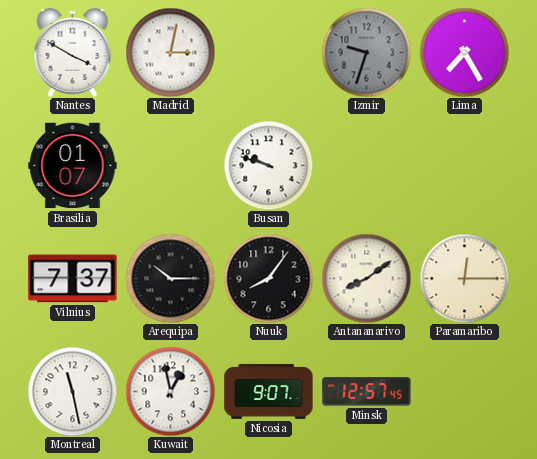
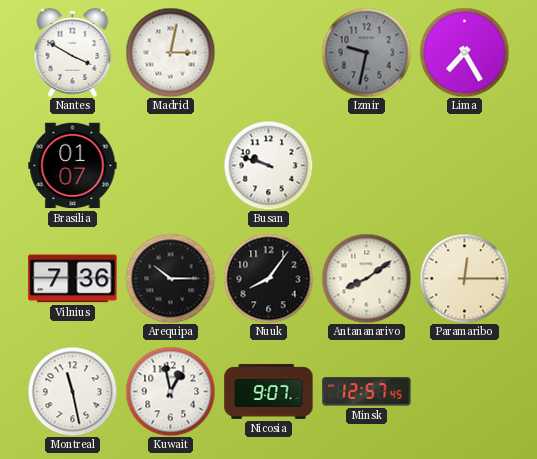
Izmir: 9:33 -> 9:32
Vilnius: 7:37 -> 7:36
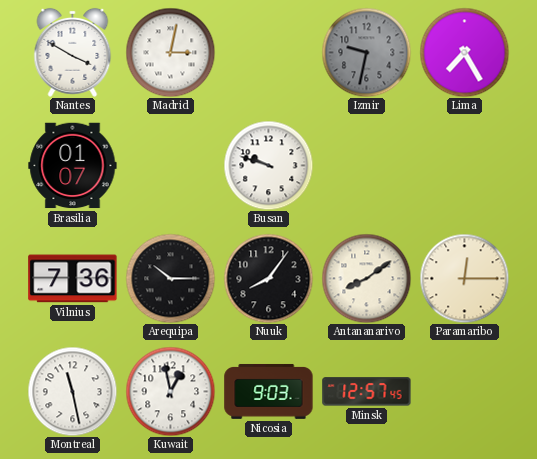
Nicosia: 9:07 -> 9:03
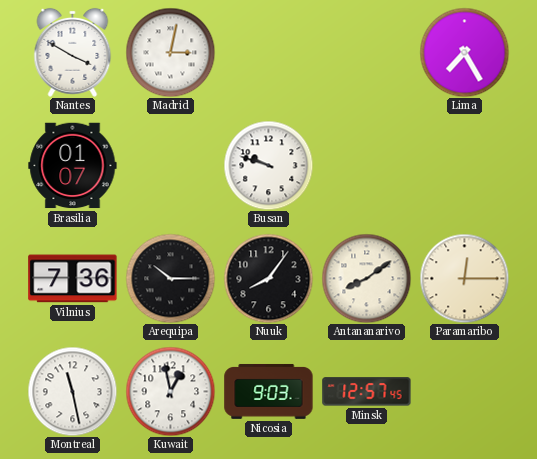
Izmir: 9:32 -> none
